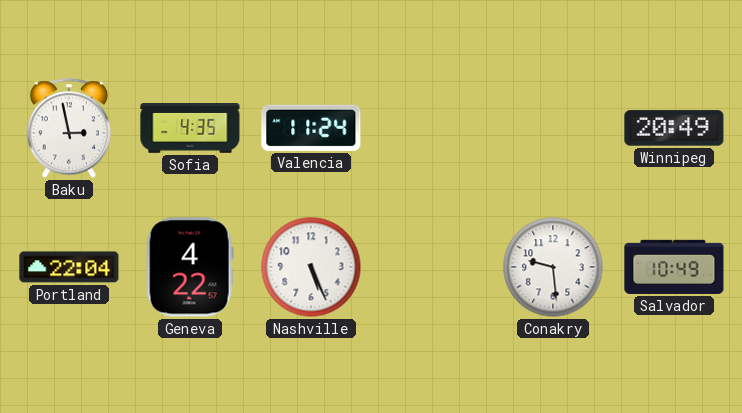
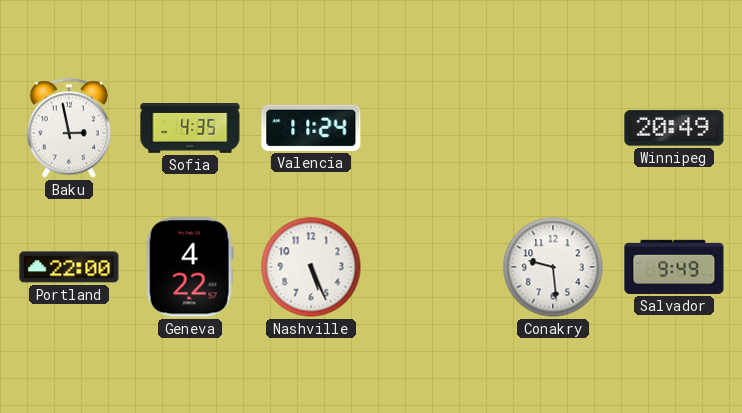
Portland: 22:04 -> 22:00
Salvador: 10:49 -> 9:49
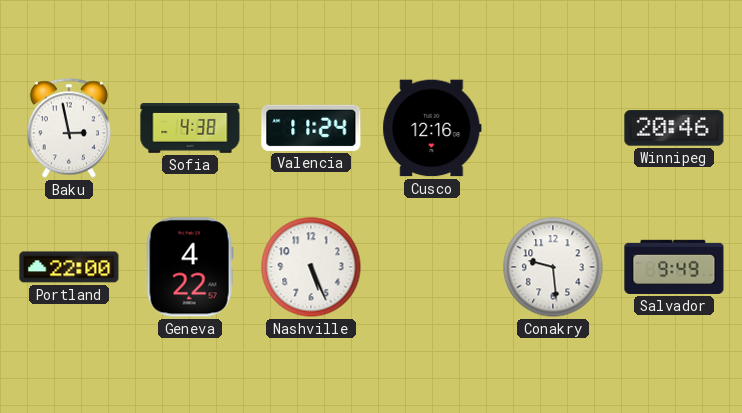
Sofia: 4:35 -> 4:38
Cusco: none -> 12:16
Winnipeg: 20:49 -> 20:46
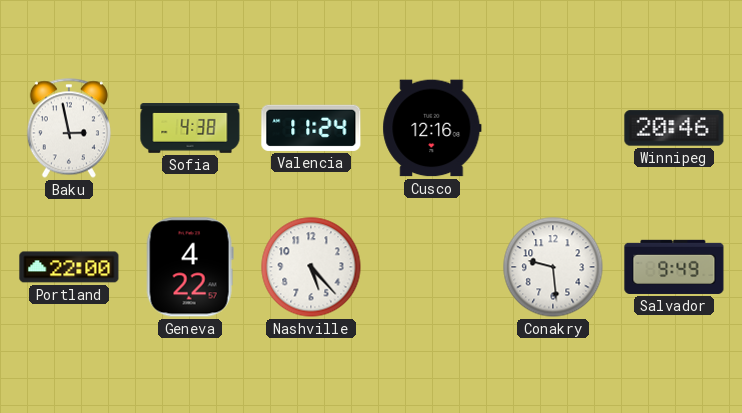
Nashville: 5:26 -> 5:23
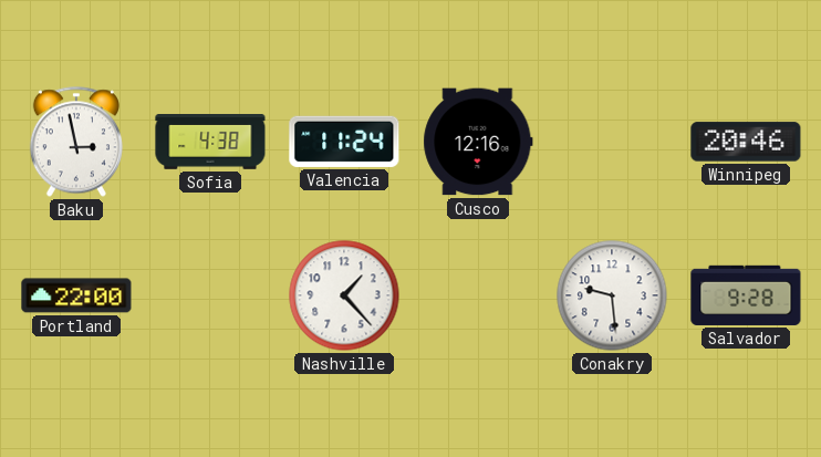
Geneva: 4:22 -> none
Nashville: 5:23 -> 1:23
Salvador: 9:49 -> 9:28
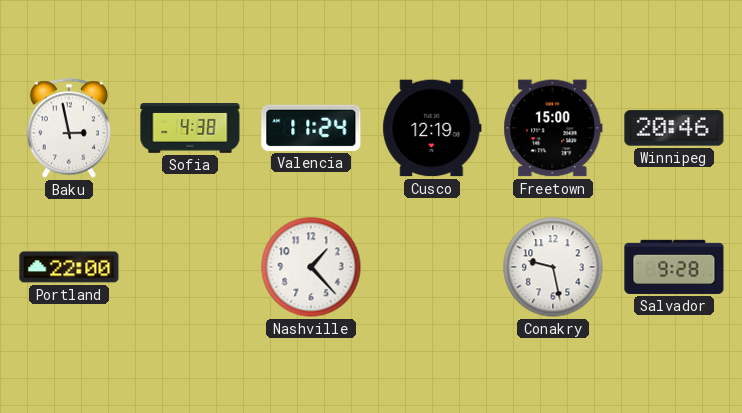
Cusco: 12:16 -> 12:19
Freetown: none -> 15:00
Conakry: 9:29 -> 9:28
